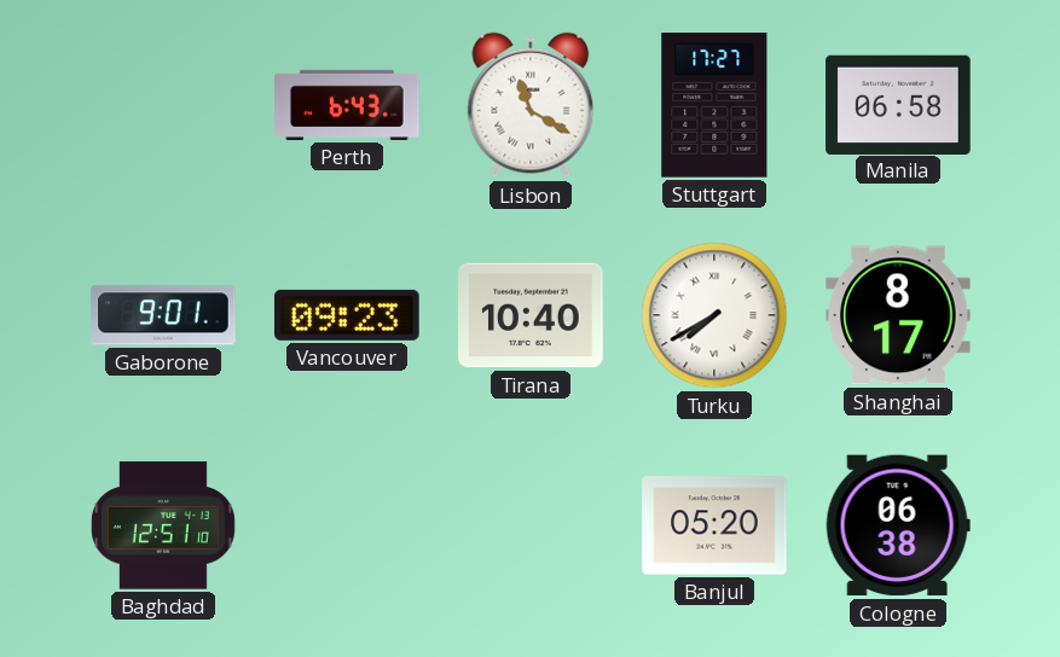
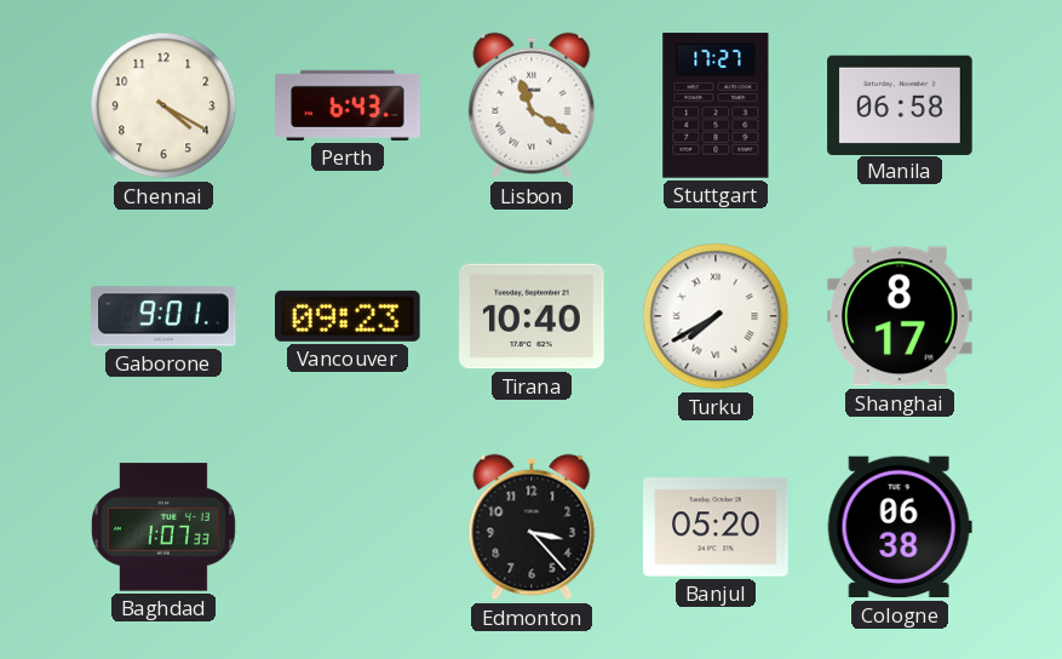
Chennai: none -> 4:20
Baghdad: 12:51 -> 1:07
Edmonton: none -> 3:23
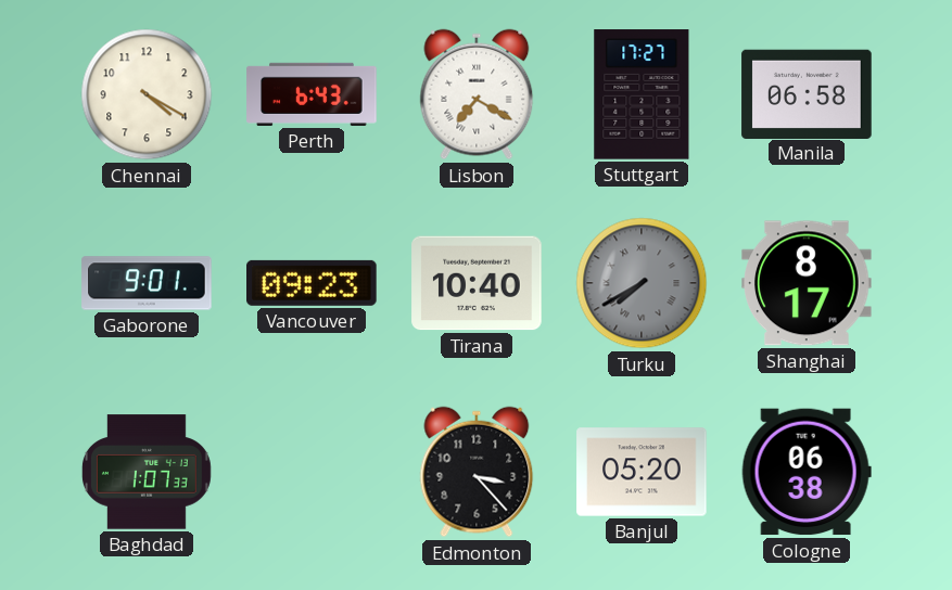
Lisbon: 11:20 -> 7:20
Turku dial: white -> grey
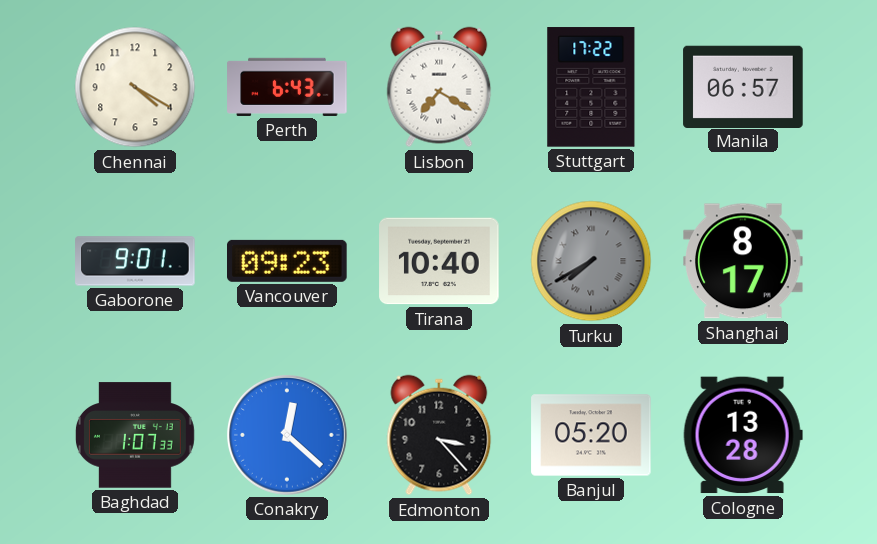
Stuttgart: 17:27 -> 17:22
Manila: 06:58 -> 06:57
Conakry: none -> 12:22
Cologne: 06:38 -> 13:28
